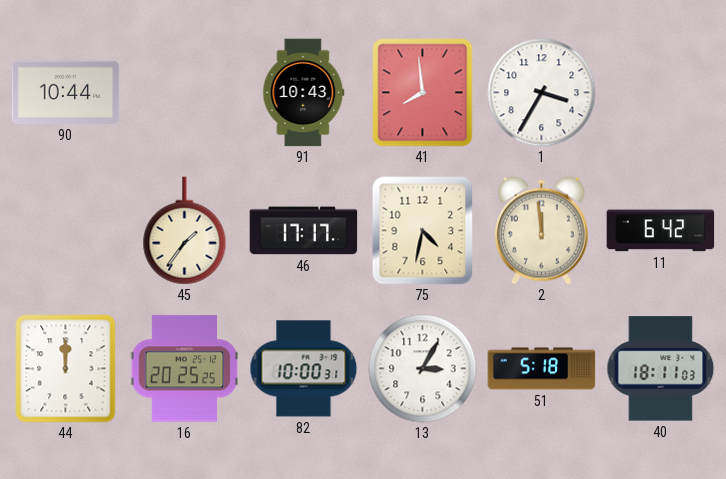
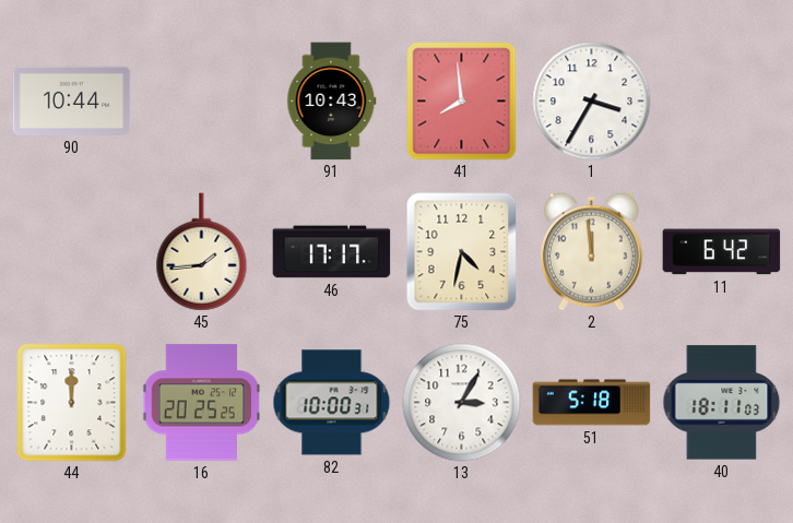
45: 1:36 -> 1:44
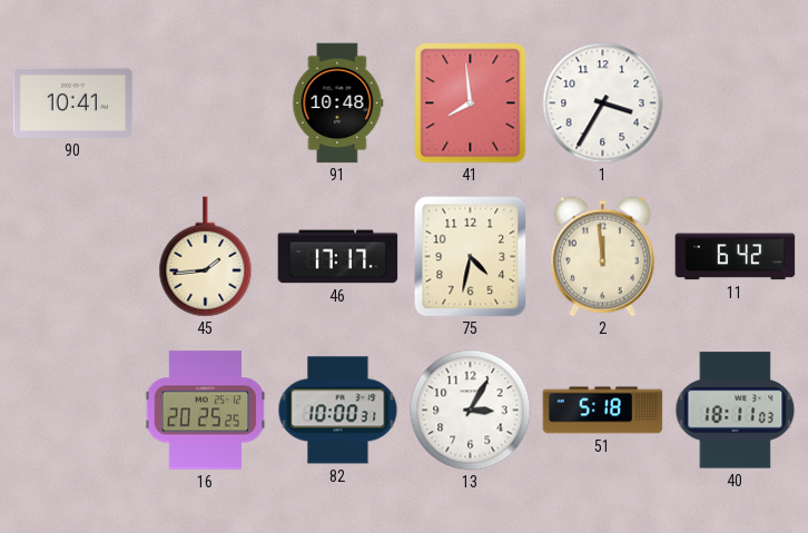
90: 10:44 -> 10:41
91: 10:43 -> 10:48
44: 12:00 -> none
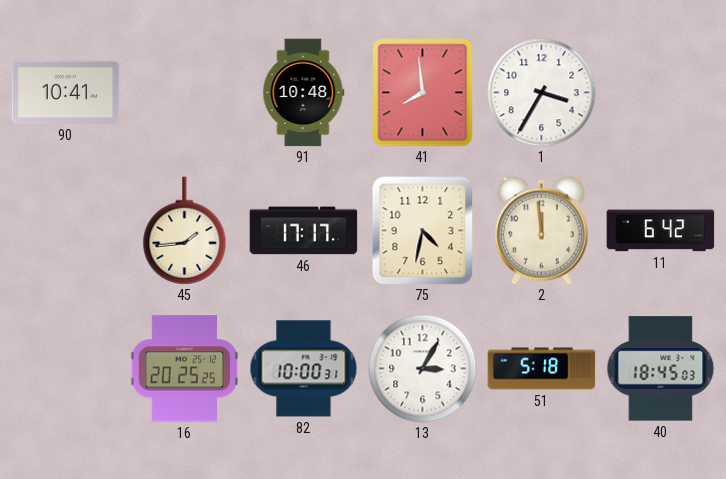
40: 18:11 -> 18:45
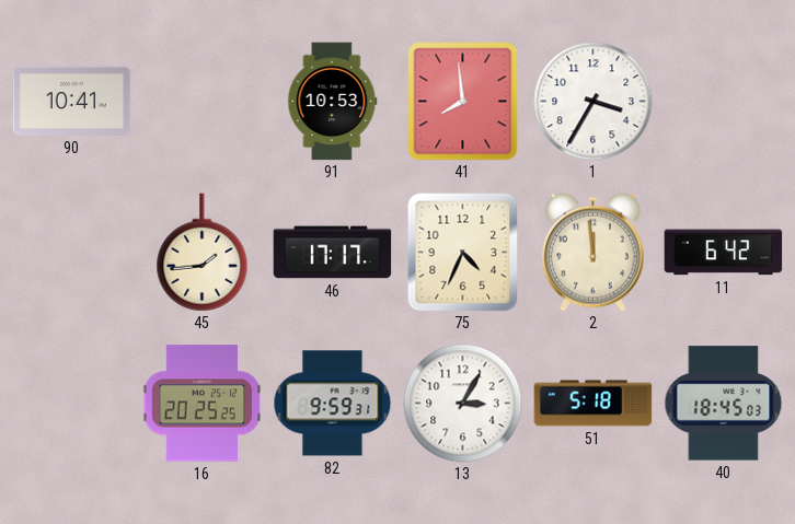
91: 10:48 -> 10:53
75: 4:32 -> 4:34
82: 10:00 -> 9:59
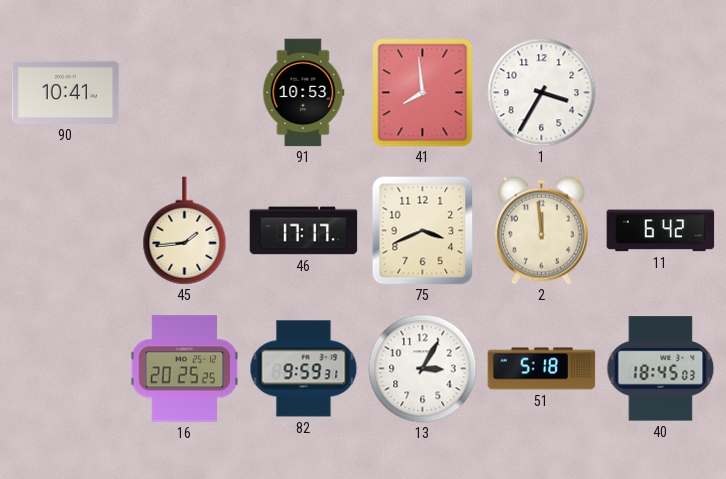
75: 4:34 -> 3:41
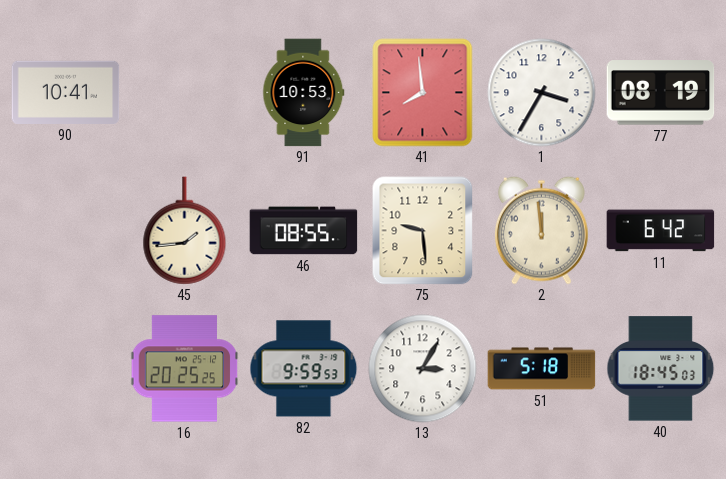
77: none -> 08:19
46: 17:17 -> 08:55
75: 3:41 -> 9:29
82: 9:59:31 -> 9:59:53
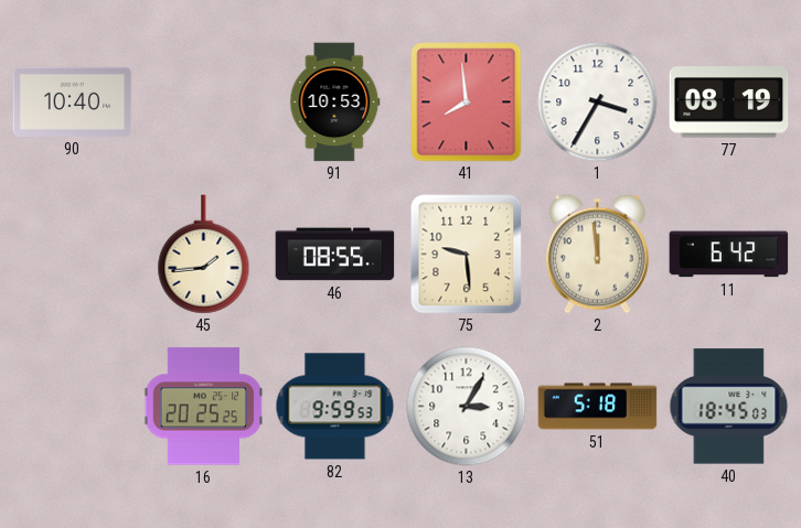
90: 10:41 -> 10:40
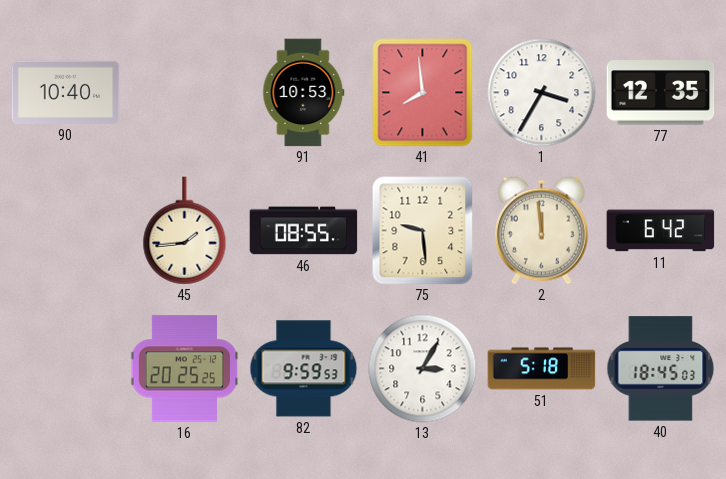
77: 08:19 -> 12:35
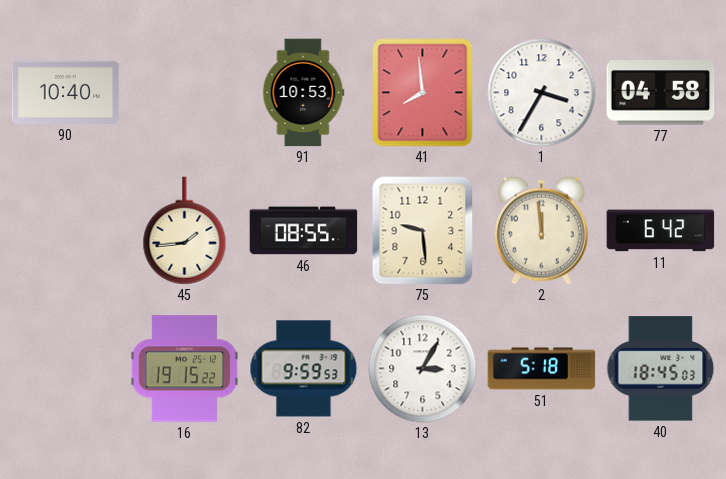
77: 12:35 -> 04:58
16: 20:25 -> 19:15
